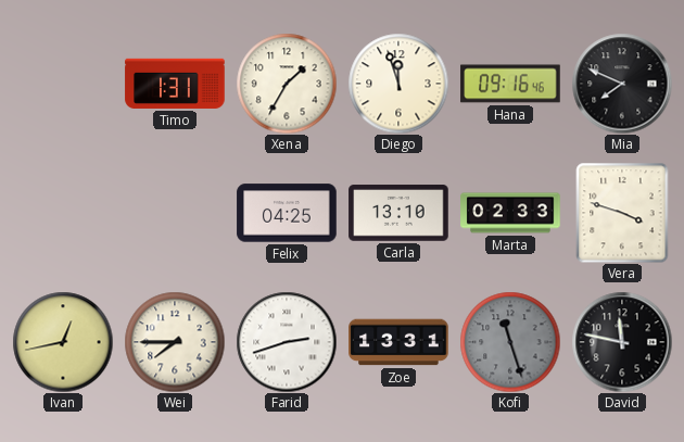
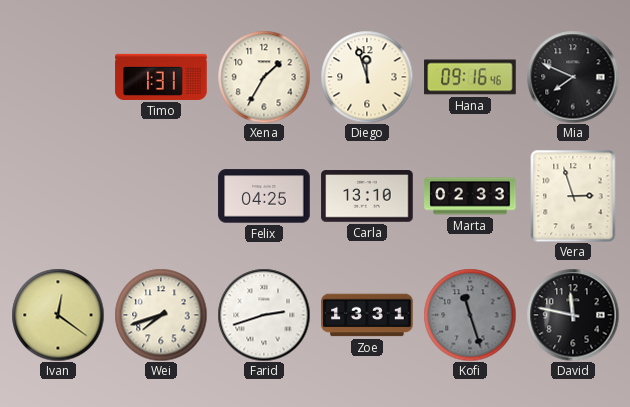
Vera: 3:48 -> 2:57
Ivan: 12:43 -> 12:21
Wei: 7:45 -> 7:42
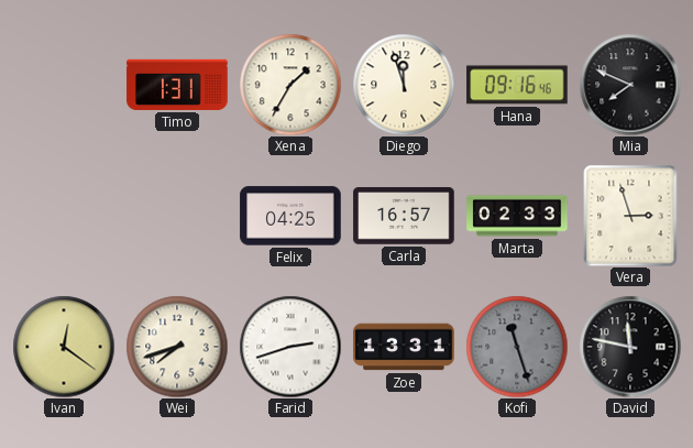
Carla: 13:10 -> 16:57
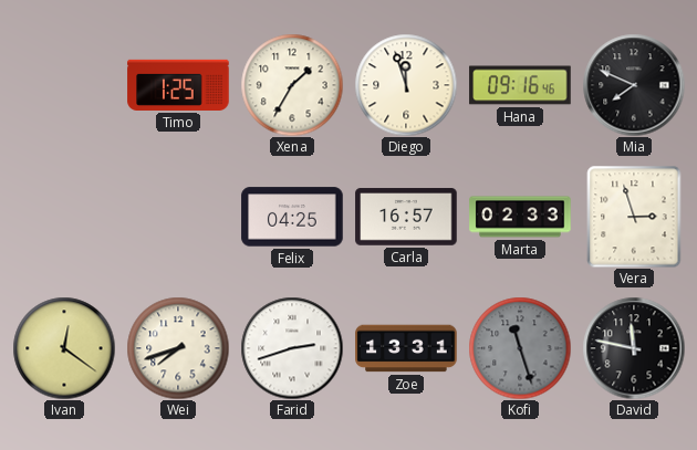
Timo: 1:31 -> 1:25
